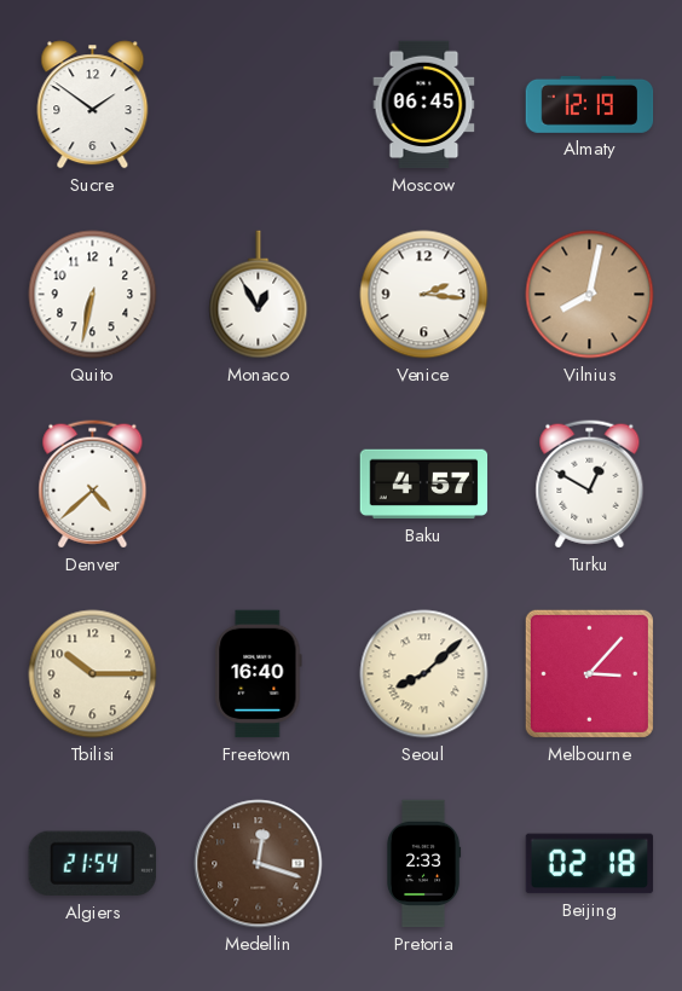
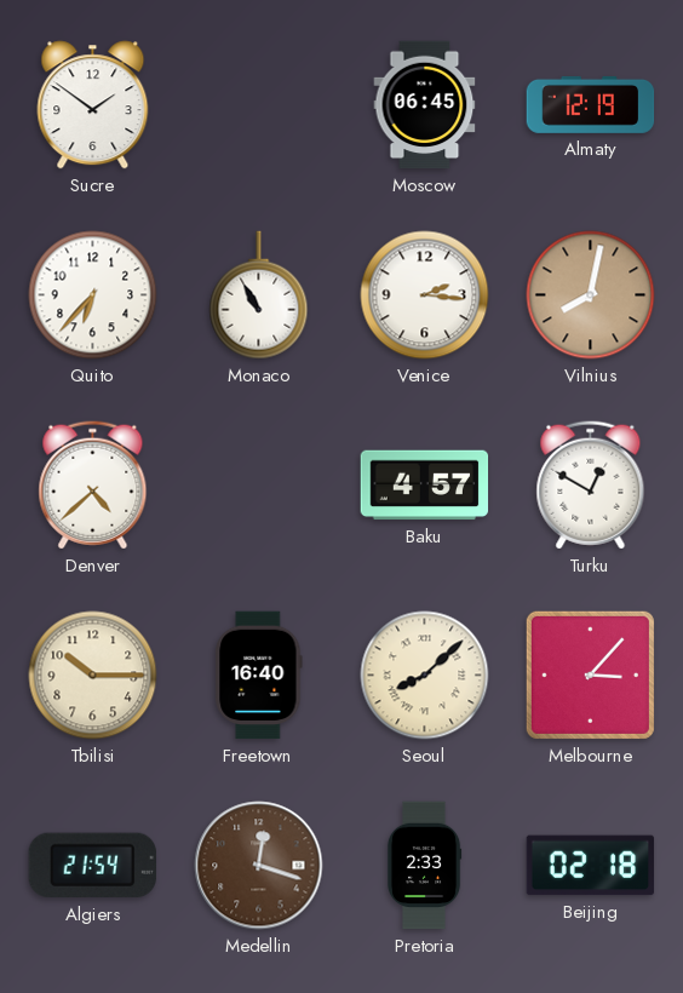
Quito: 6:32 -> 6:37
Monaco: 12:55 -> 10:55
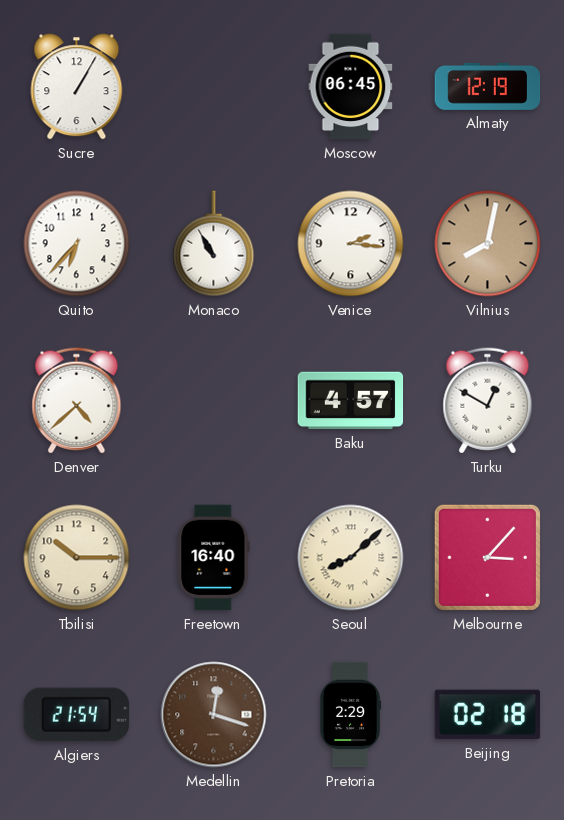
Sucre: 1:51 -> 1:05
Pretoria: 2:33 -> 2:29
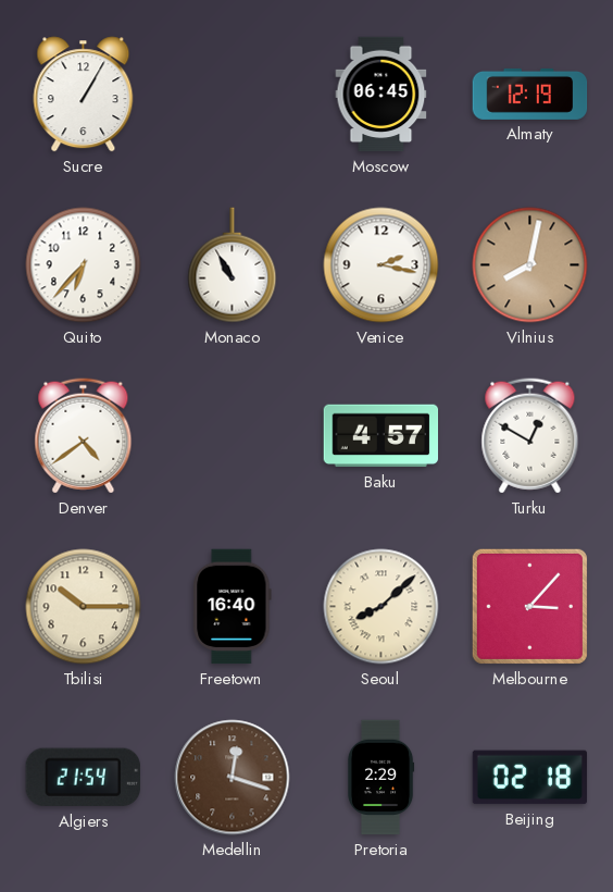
Venice: 2:16 -> 2:17
Denver: 4:38 -> 4:39
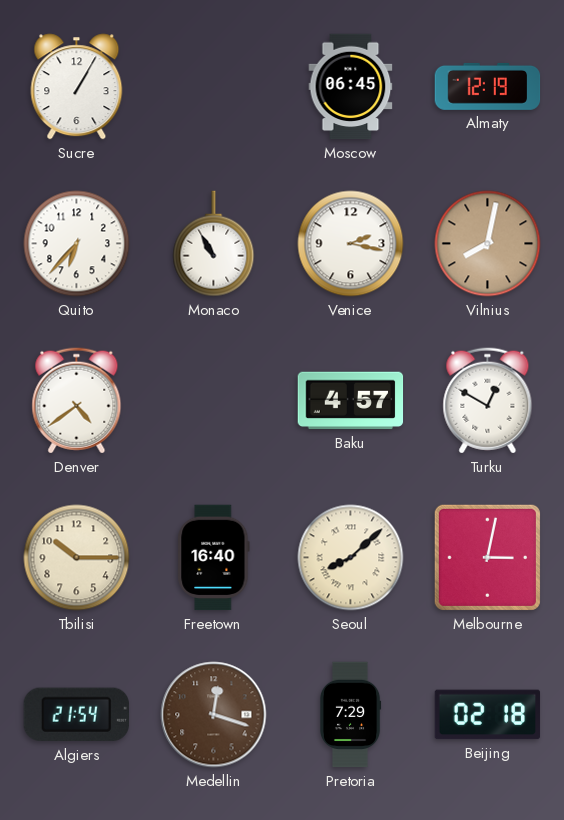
Melbourne: 3:07 -> 3:02
Pretoria: 2:29 -> 7:29
